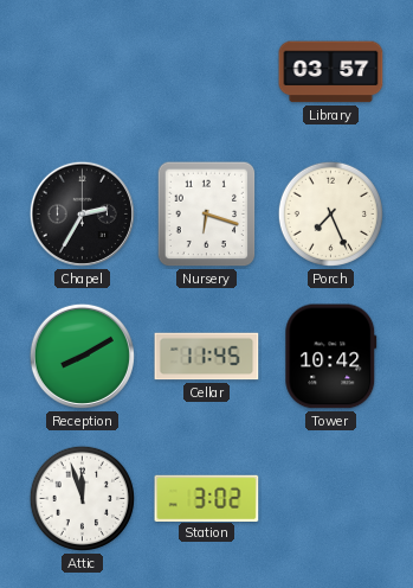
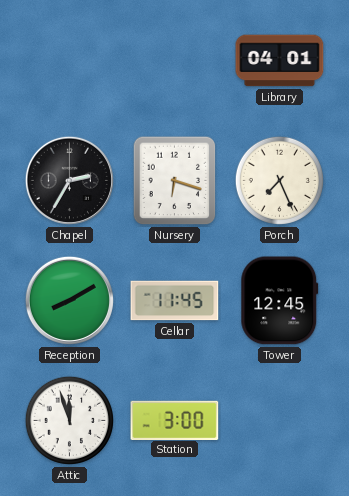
Library: 03:57 -> 04:01
Tower: 10:42 -> 12:45
Station: 3:02 -> 3:00
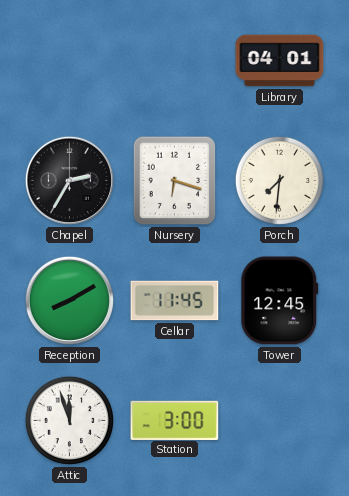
Porch: 7:26 -> 7:31
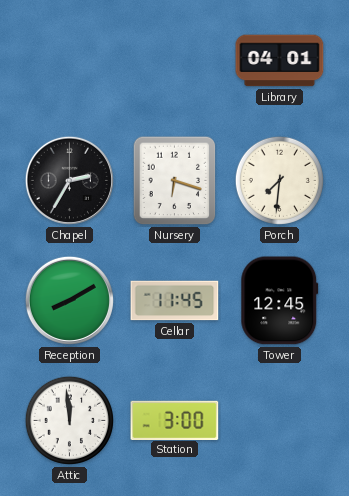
Attic: 11:57 -> 11:59
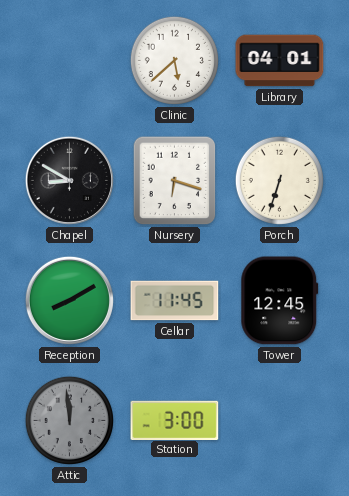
Clinic: none -> 5:38
Chapel: 2:35 -> 8:50
Porch: 7:31 -> 6:33
Attic dial: white -> grey
